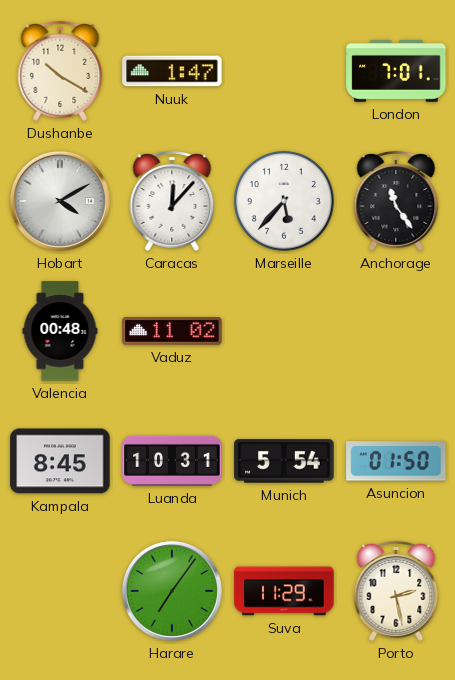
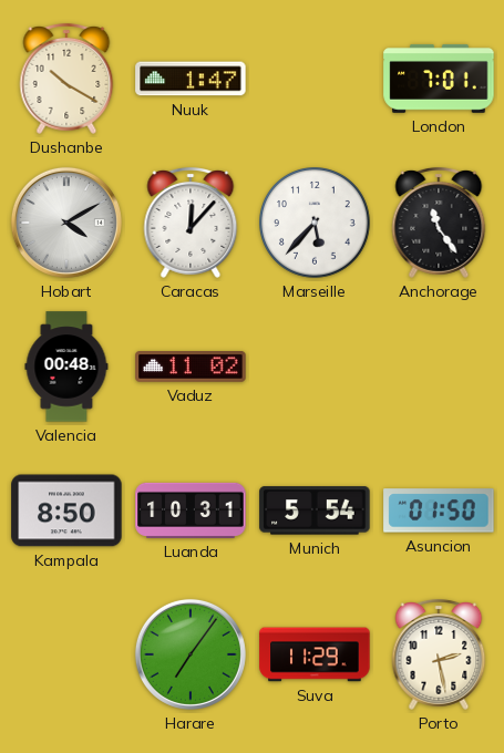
Kampala: 8:45 -> 8:50
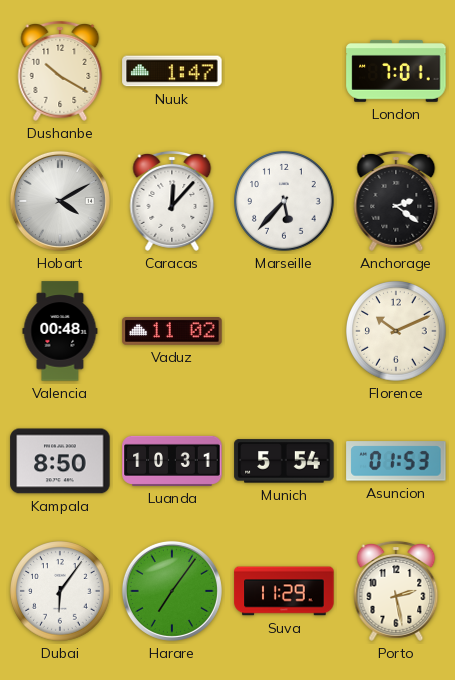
Anchorage: 11:24 -> 2:21
Florence: none -> 10:11
Asuncion: 01:50 -> 01:53
Dubai: none -> 6:06
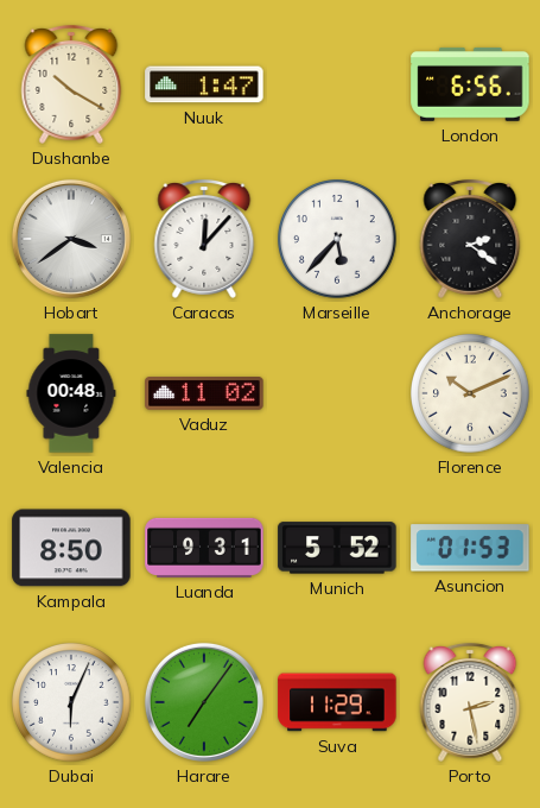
London: 7:01 -> 6:56
Hobart: 4:10 -> 3:39
Luanda: 10:31 -> 9:31
Munich: 5:54 -> 5:52
Dubai: 6:06 -> 6:04
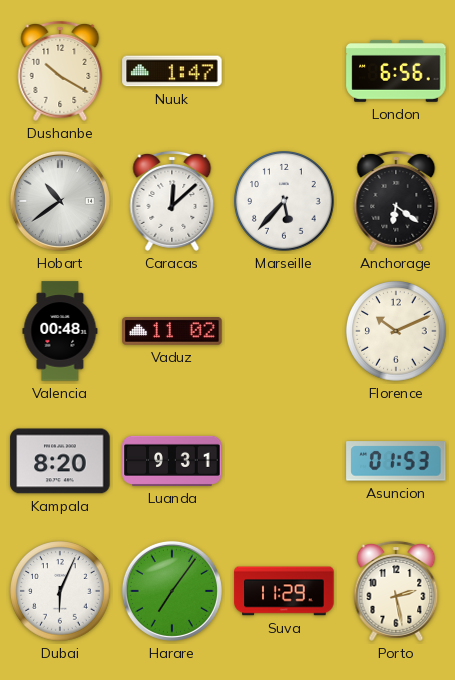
Hobart: 3:39 -> 10:39
Caracas: 12:07 -> 12:08
Anchorage: 2:21 -> 6:21
Kampala: 8:50 -> 8:20
Munich: 5:52 -> none
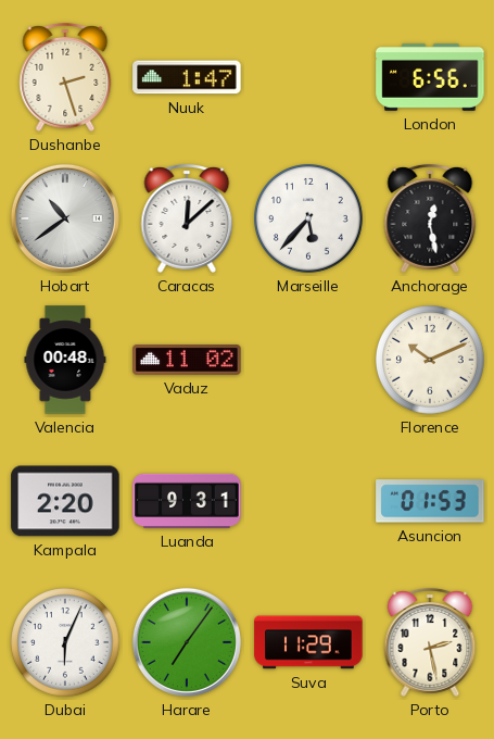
Dushanbe: 10:20 -> 2:27
Anchorage: 6:21 -> 12:28
Kampala: 8:20 -> 2:20
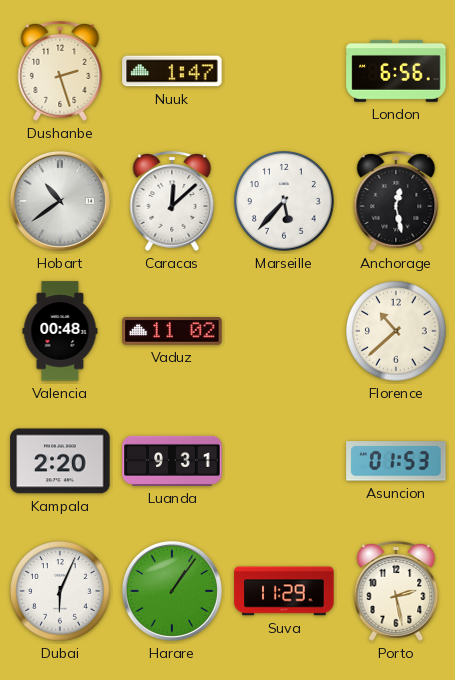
Florence: 10:11 -> 10:38
Harare: 7:06 -> 1:06
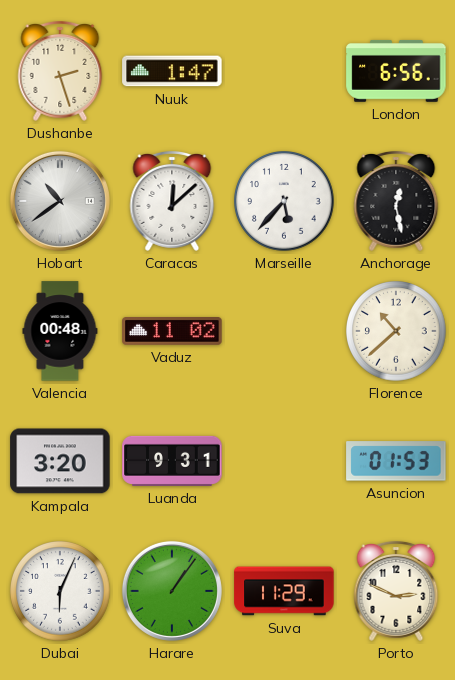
Kampala: 2:20 -> 3:20
Porto: 2:28 -> 2:49
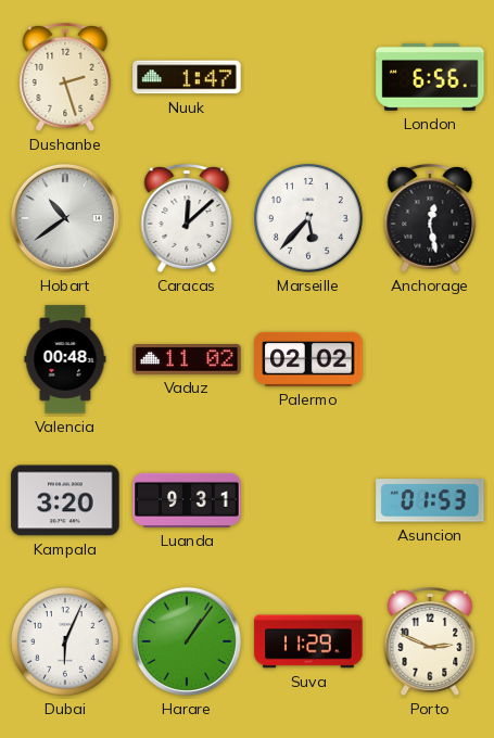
Palermo: none -> 02:02
Florence: 10:38 -> none
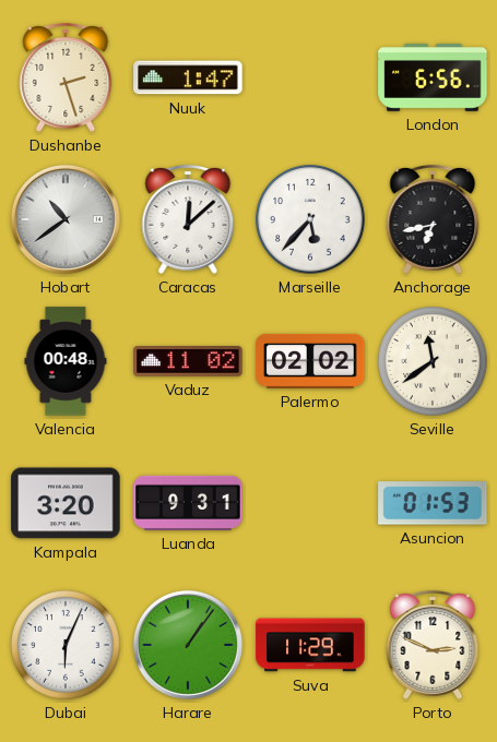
Anchorage: 12:28 -> 6:43
Seville: none -> 11:39
